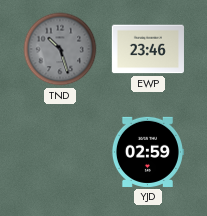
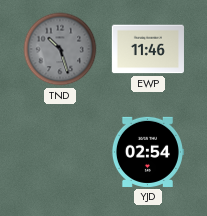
EWP: 23:46 -> 11:46
YJD: 02:59 -> 02:54
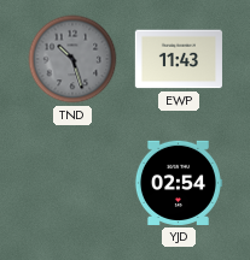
EWP: 11:46 -> 11:43
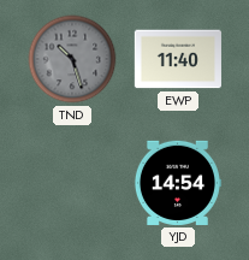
EWP: 11:43 -> 11:40
YJD: 02:54 -> 14:54
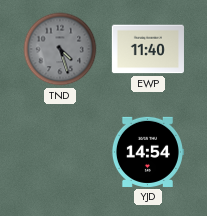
TND: 10:27 -> 4:27
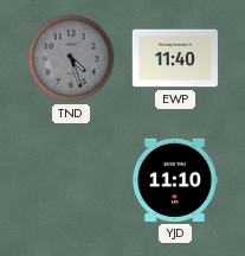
YJD: 14:54 -> 11:10
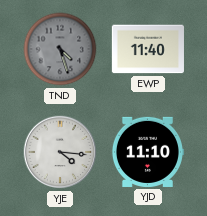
YJE: none -> 4:16
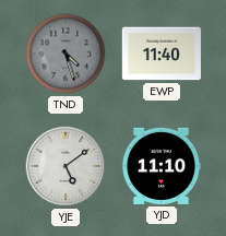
YJE: 4:16 -> 5:09
